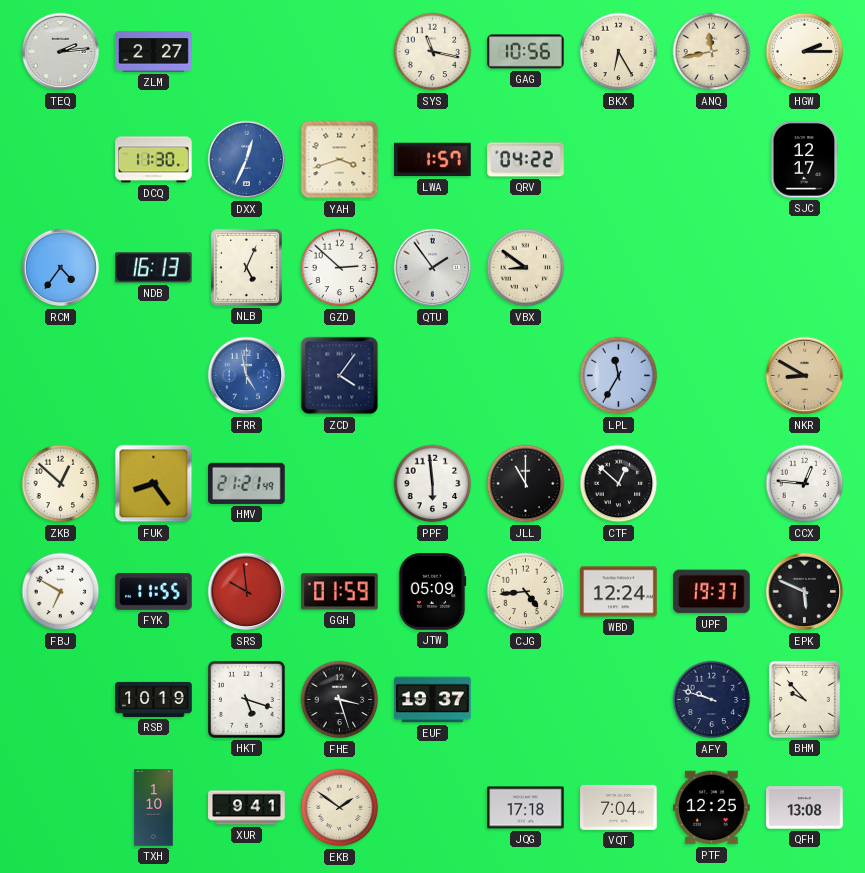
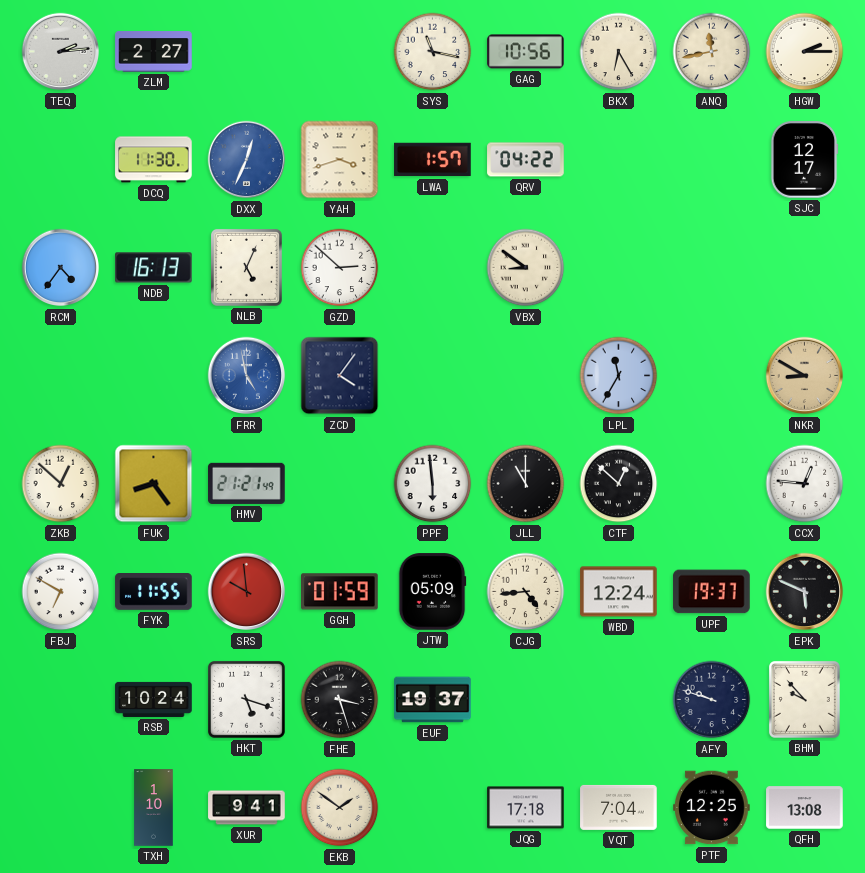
QTU: 1:54 -> none
RSB: 10:19 -> 10:24
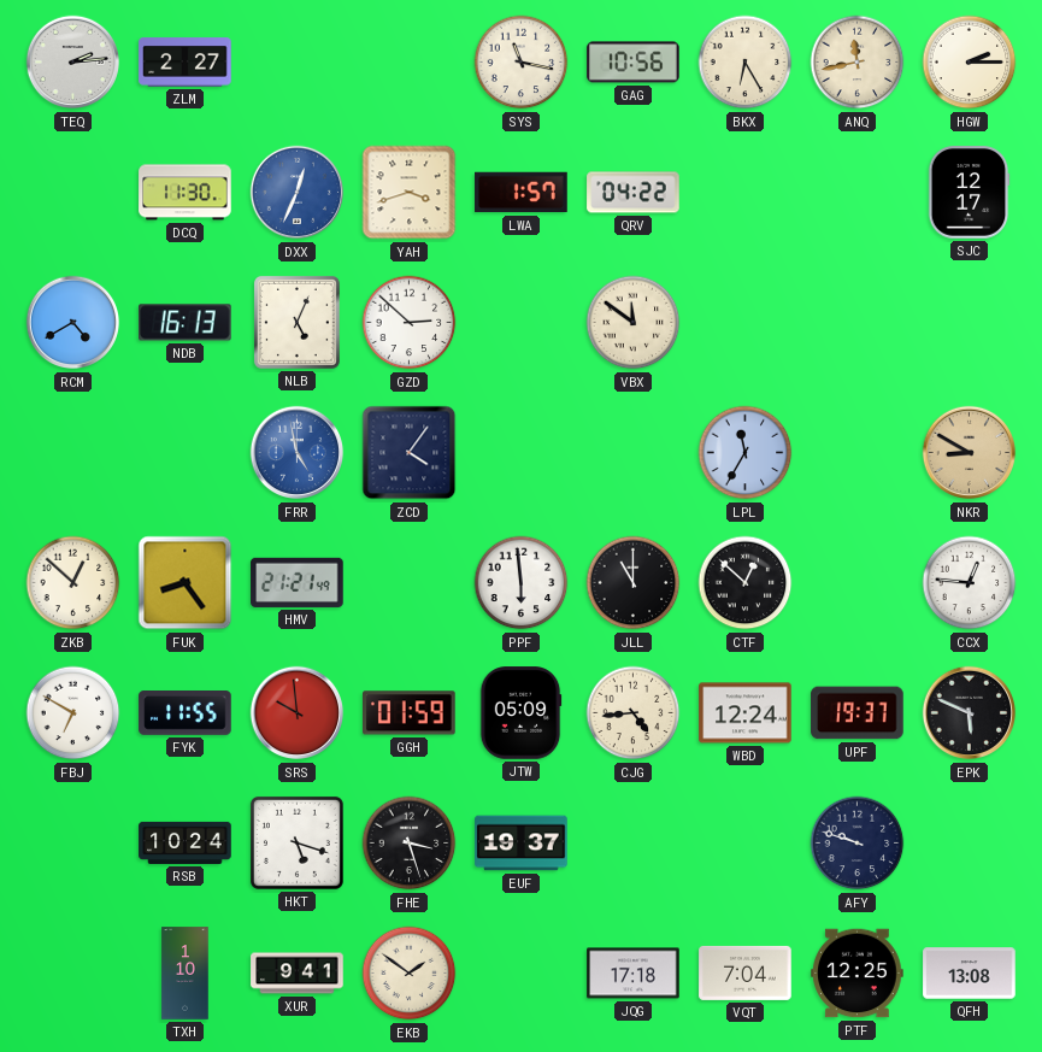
RCM: 4:36 -> 4:40
VBX: 8:51 -> 11:51
BHM: 9:53 -> none
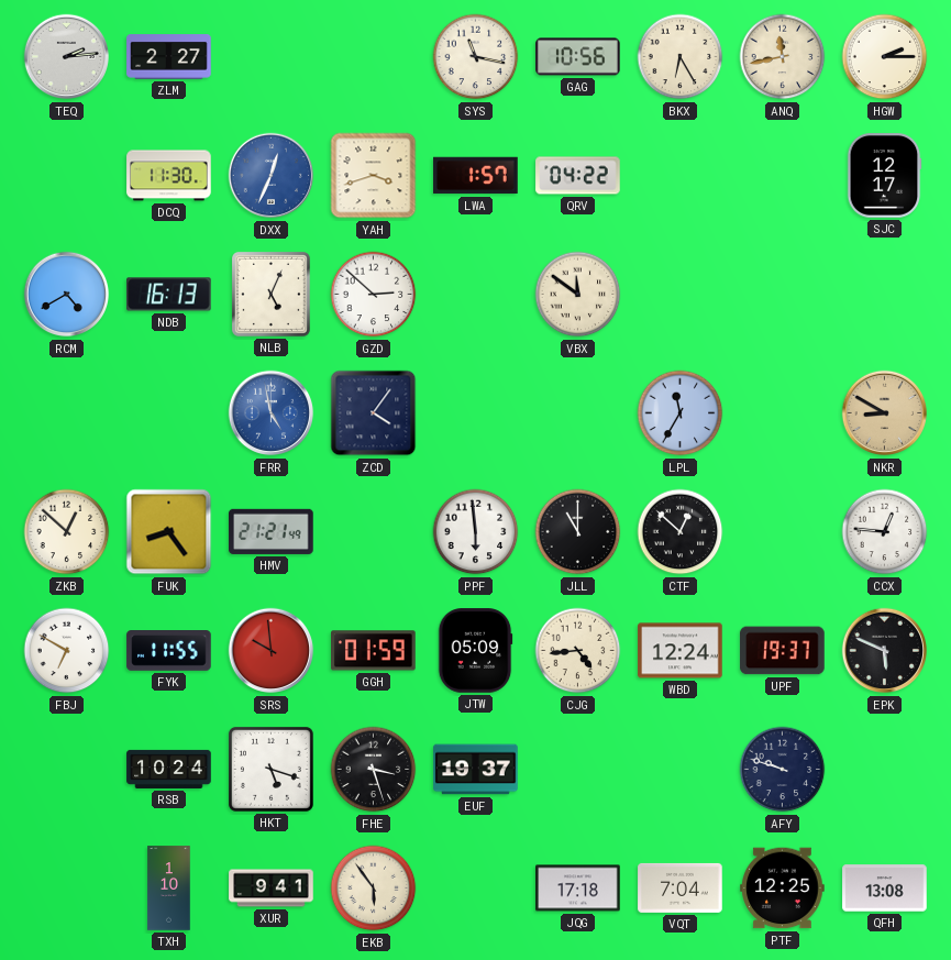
EKB: 1:51 -> 5:54
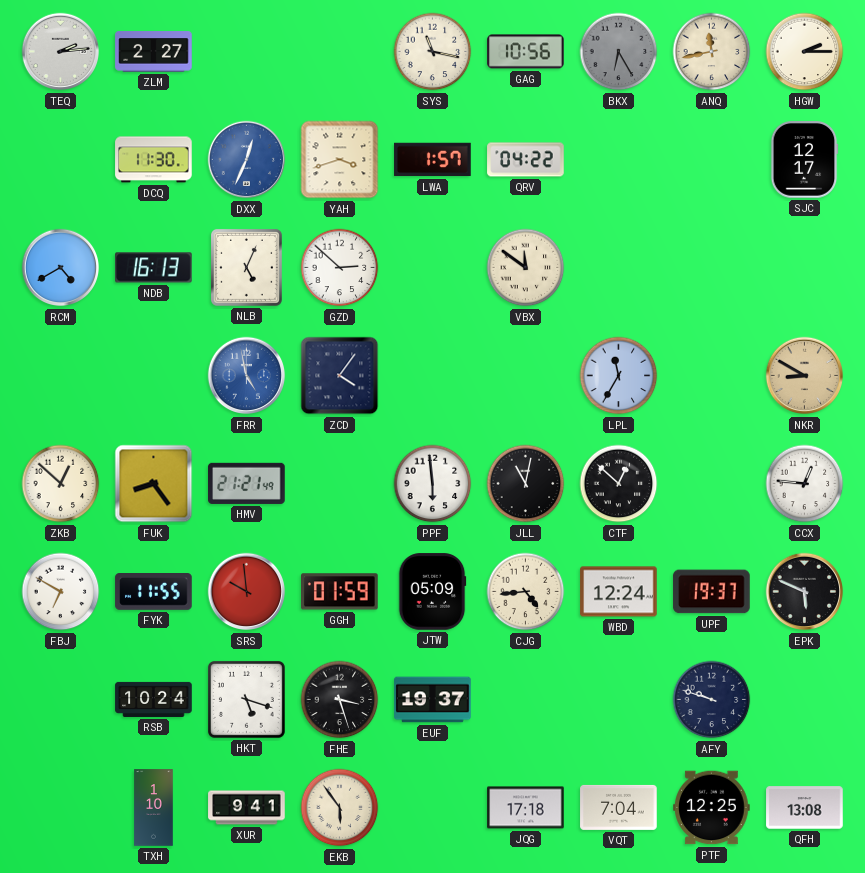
BKX dial: cream -> grey
JLL: 11:00 -> 11:02
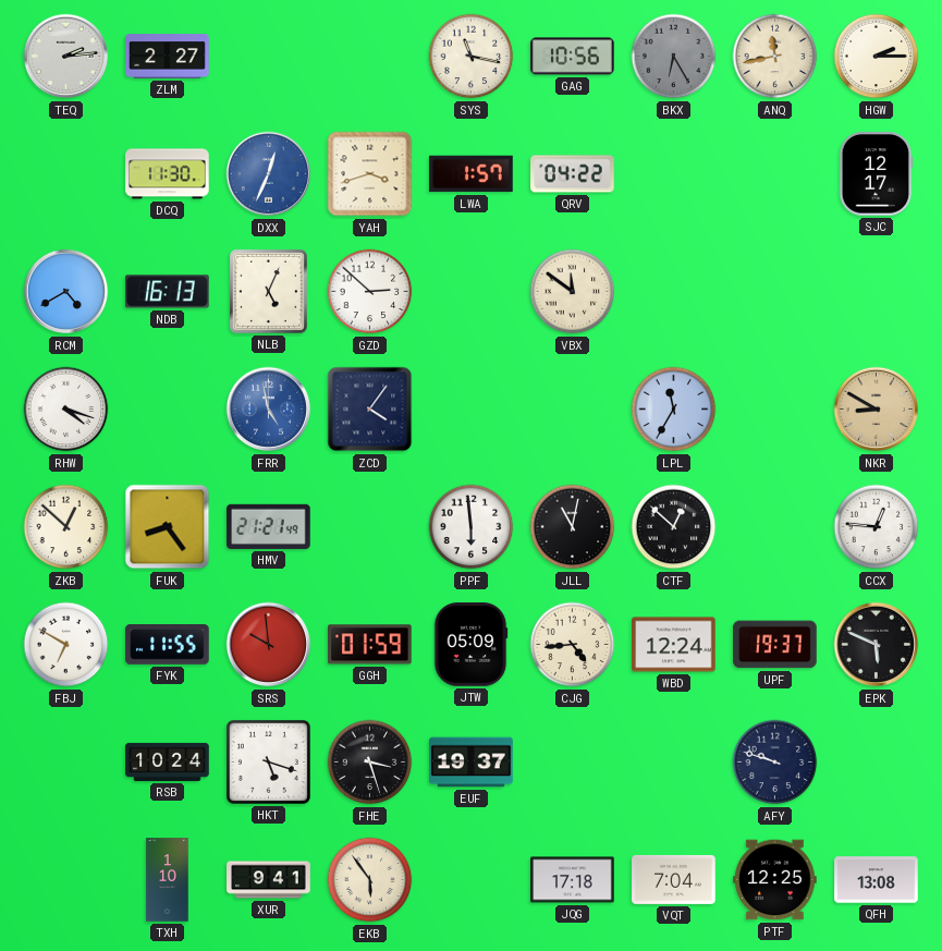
RHW: none -> 4:18
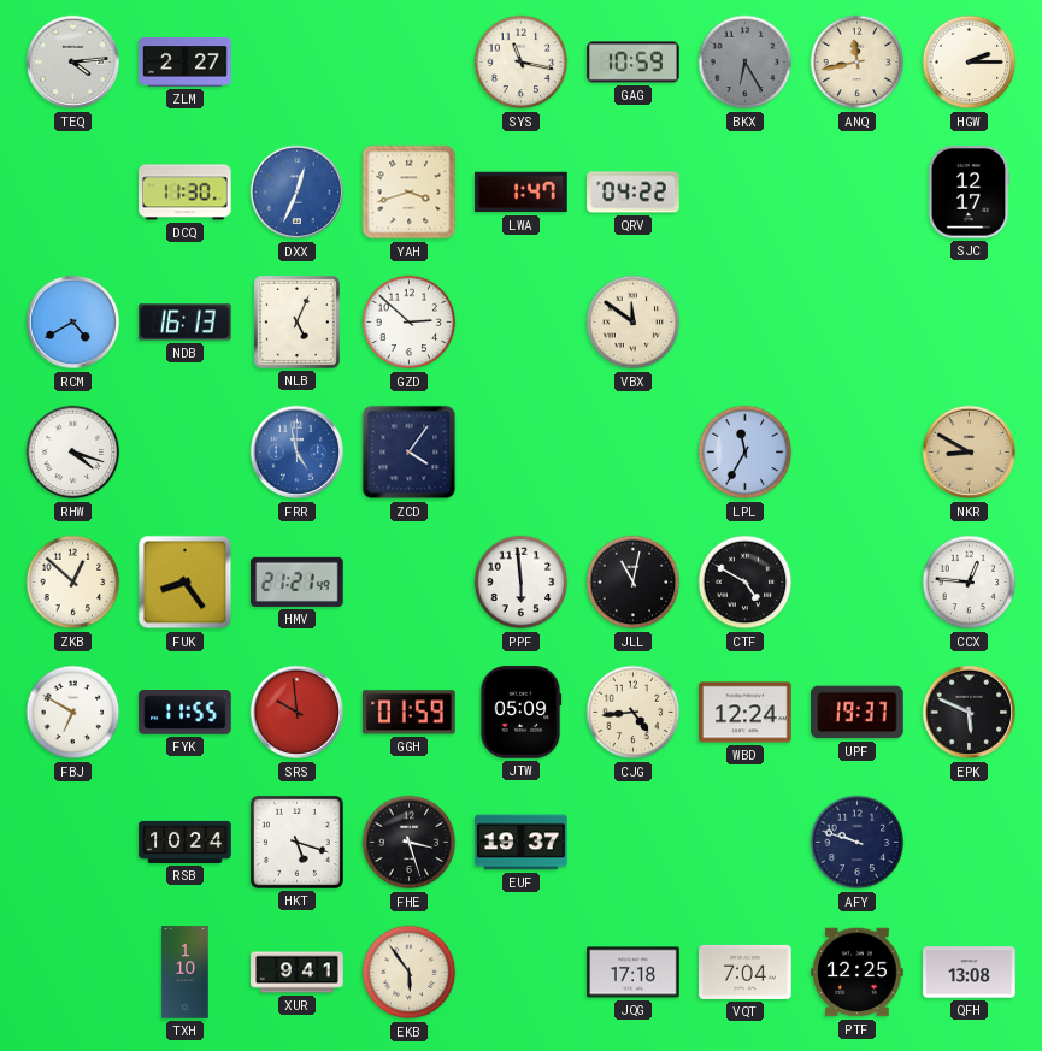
TEQ: 2:14 -> 4:14
GAG: 10:56 -> 10:59
LWA: 1:57 -> 1:47
CTF: 12:52 -> 4:50
